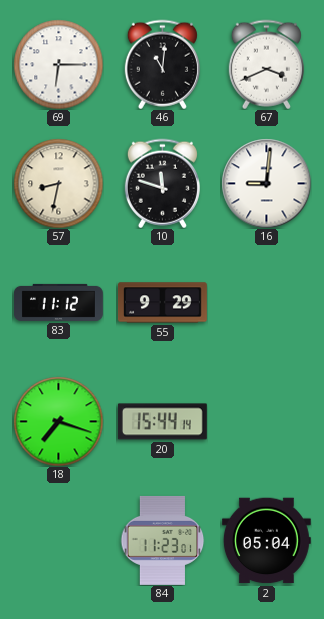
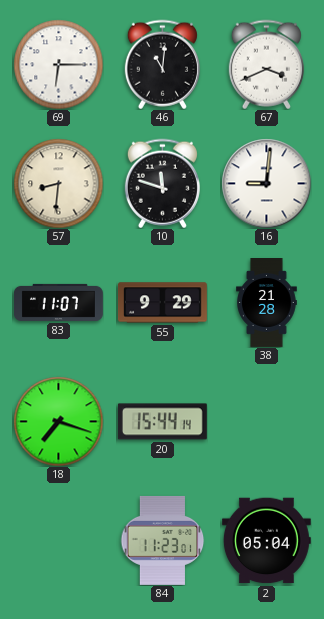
57: 8:32 -> 8:31
83: 11:12 -> 11:07
38: none -> 21:28
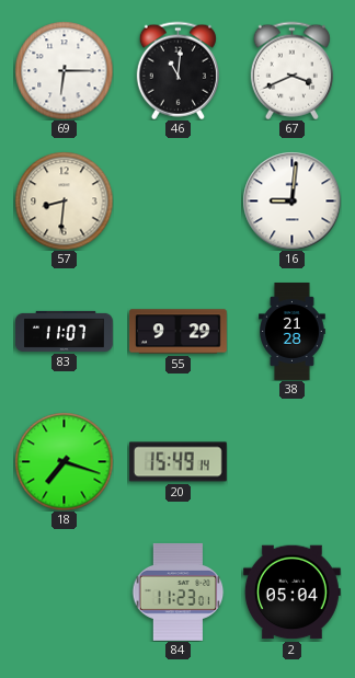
10: 11:48 -> none
20: 15:44 -> 15:49
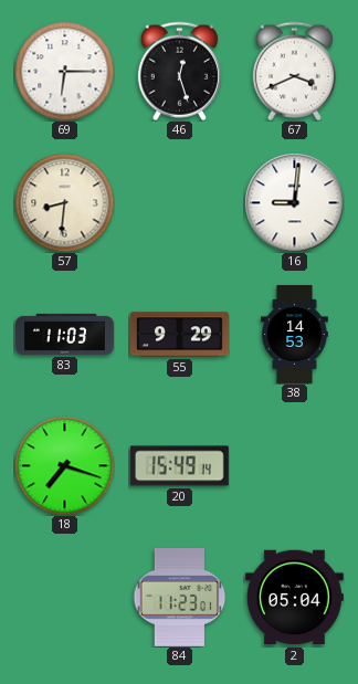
46: 11:01 -> 12:27
83: 11:07 -> 11:03
38: 21:28 -> 14:53
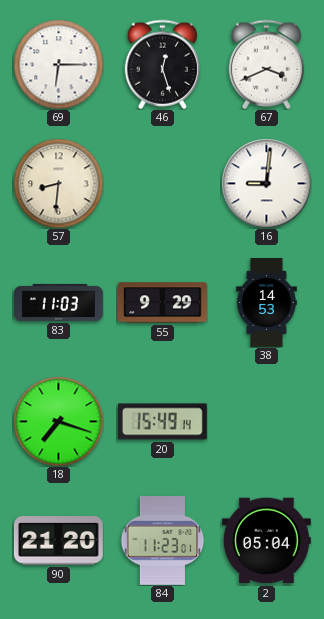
90: none -> 21:20
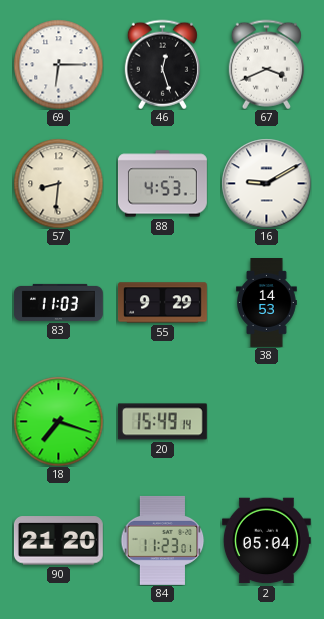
88: none -> 4:53
16: 9:01 -> 9:10
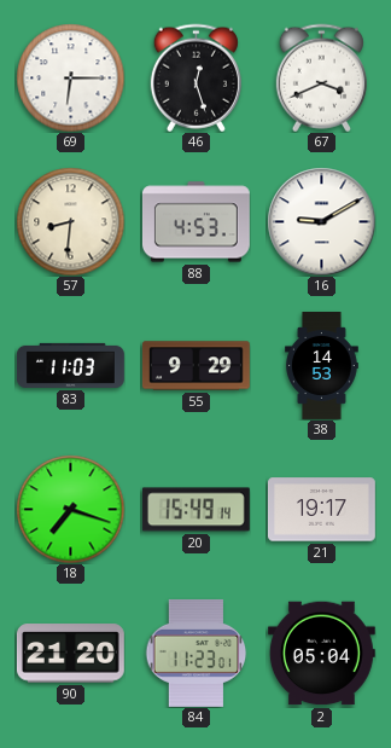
21: none -> 19:17
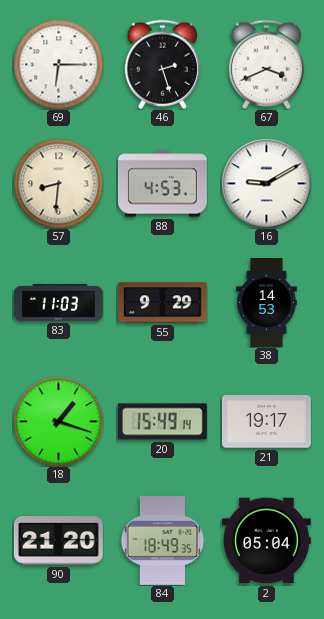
46: 12:27 -> 2:27
18: 7:18 -> 1:18
84: 11:23 -> 18:49
